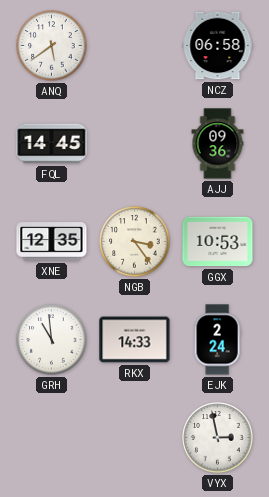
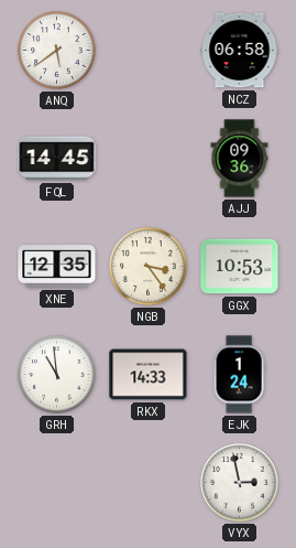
EJK: 2:24 -> 1:24
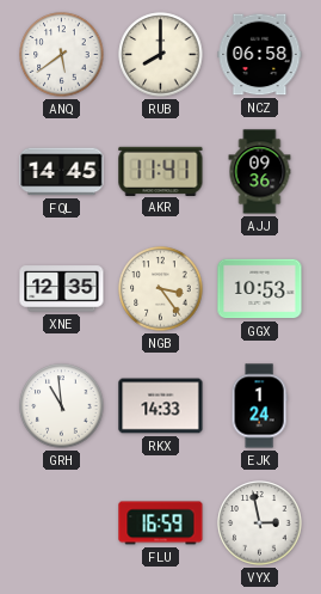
RUB: none -> 8:00
AKR: none -> 11:41
FLU: none -> 16:59
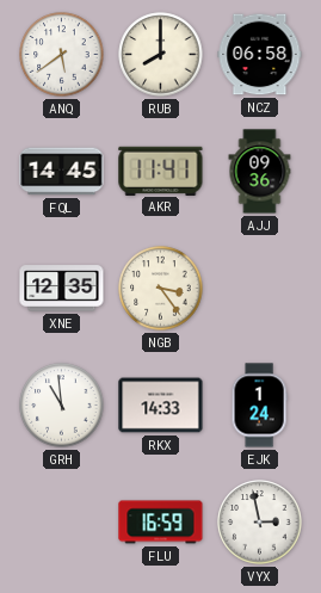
GGX: 10:53 -> none
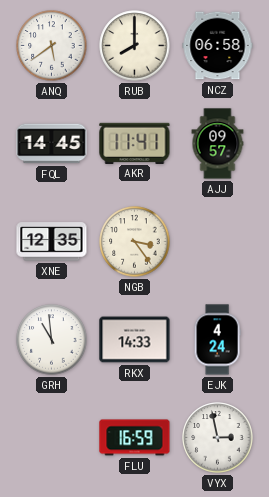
AJJ: 09:36 -> 09:57
EJK: 1:24 -> 4:24
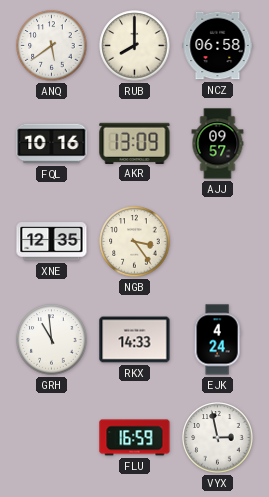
FQL: 14:45 -> 10:16
AKR: 11:41 -> 13:09
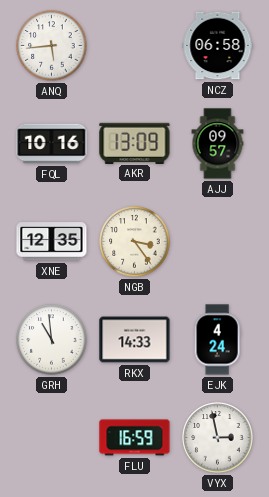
ANQ: 5:39 -> 5:44
RUB: 8:00 -> none
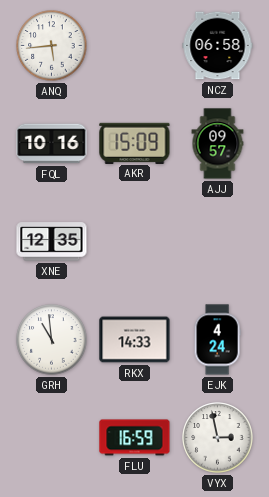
AKR: 13:09 -> 15:09
NGB: 3:24 -> none
